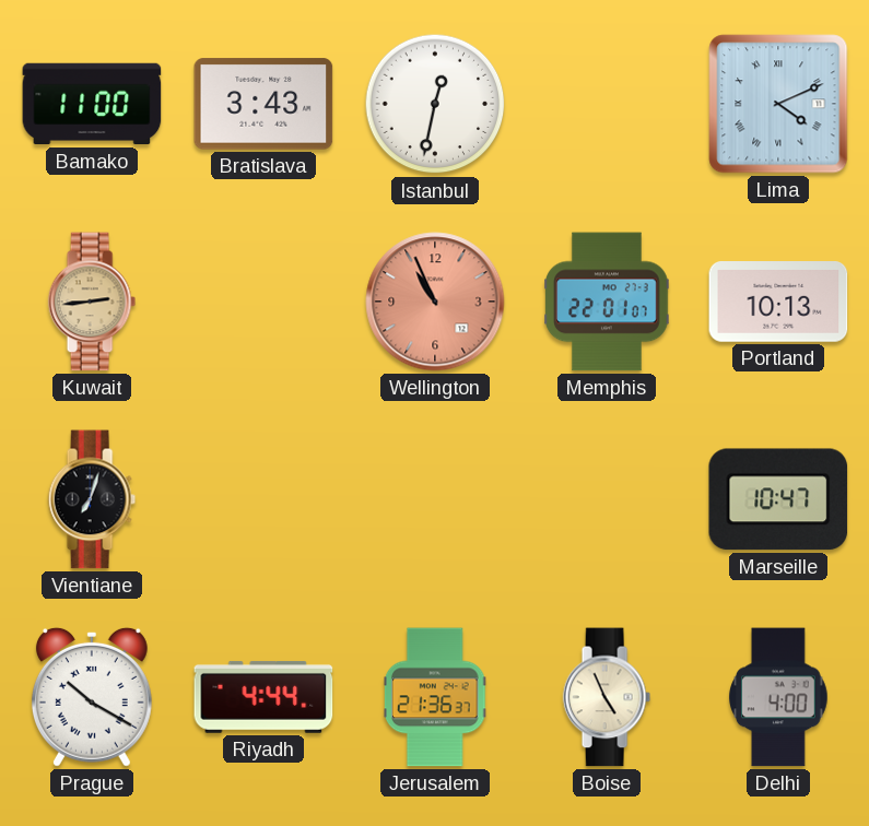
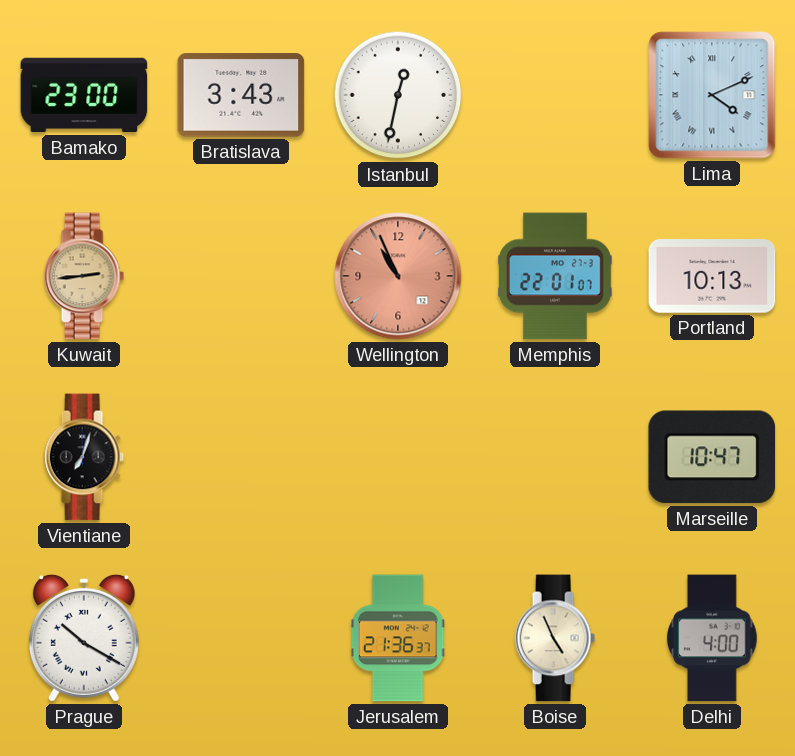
Bamako: 11:00 -> 23:00
Riyadh: 4:44 -> none
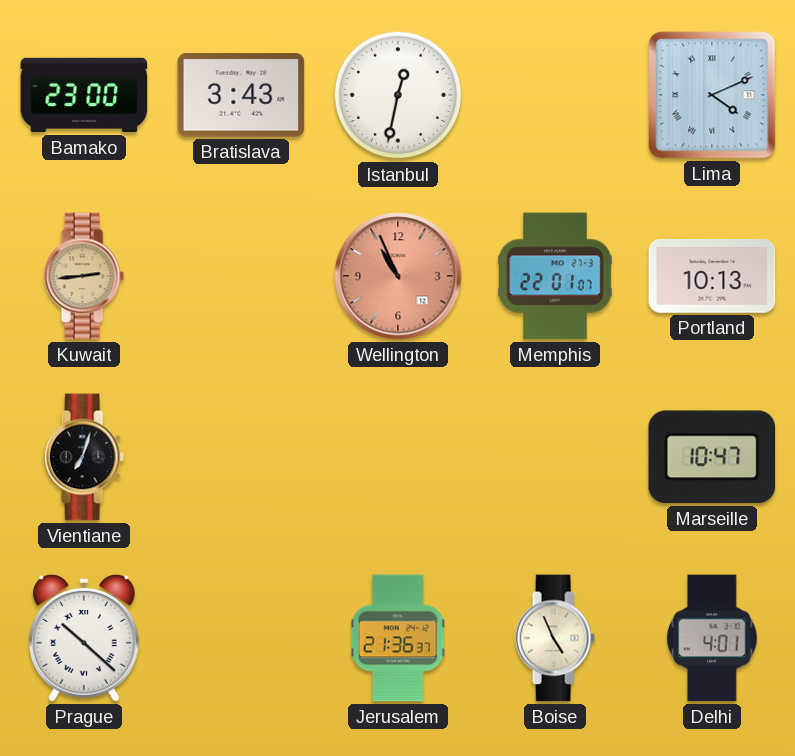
Prague: 10:20 -> 10:22
Delhi: 4:00 -> 4:01
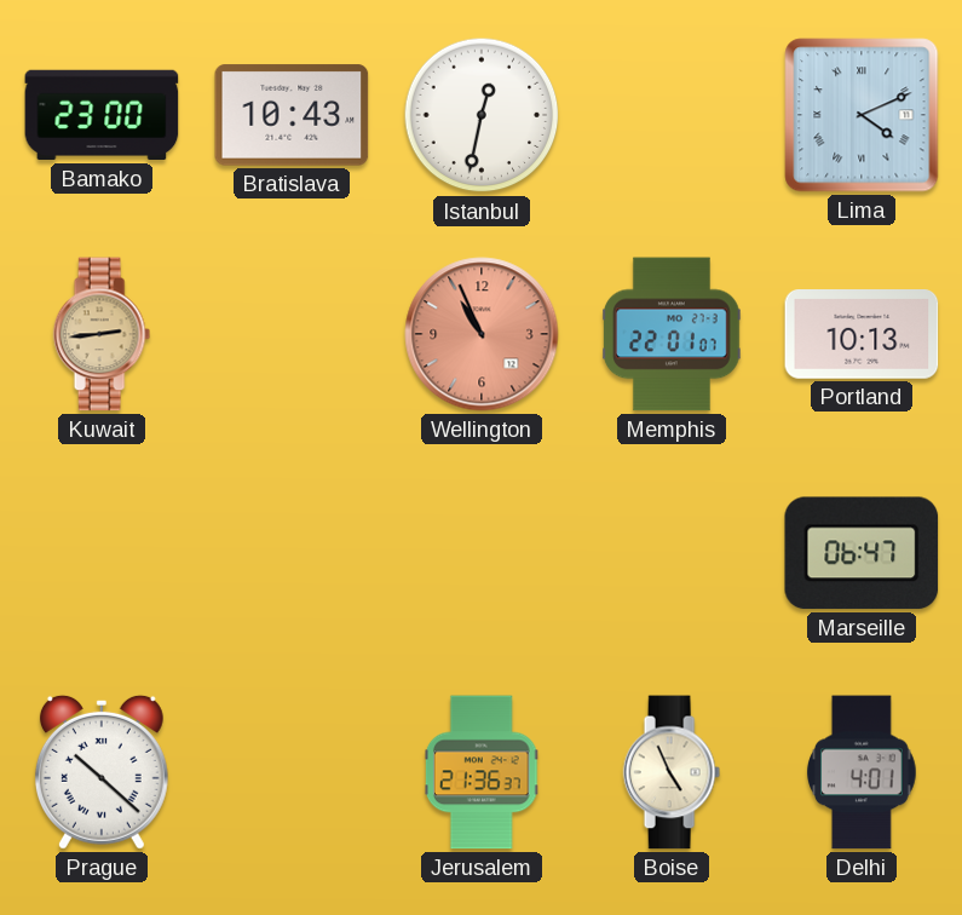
Bratislava: 3:43 -> 10:43
Vientiane: 7:03 -> none
Marseille: 10:47 -> 06:47
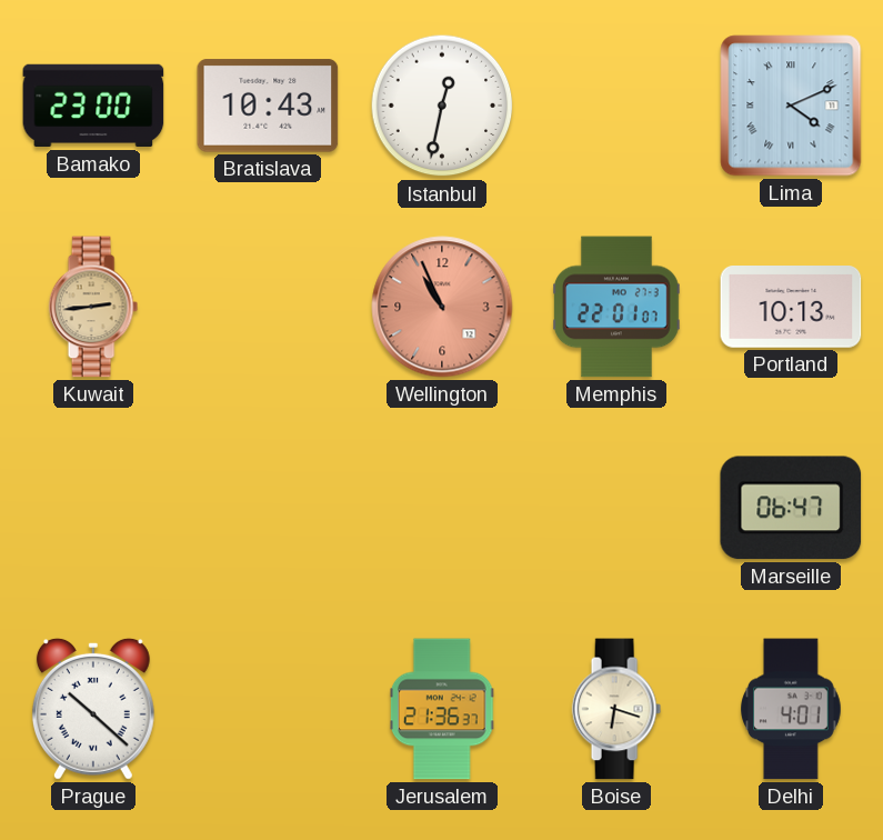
Boise: 4:56 -> 6:18
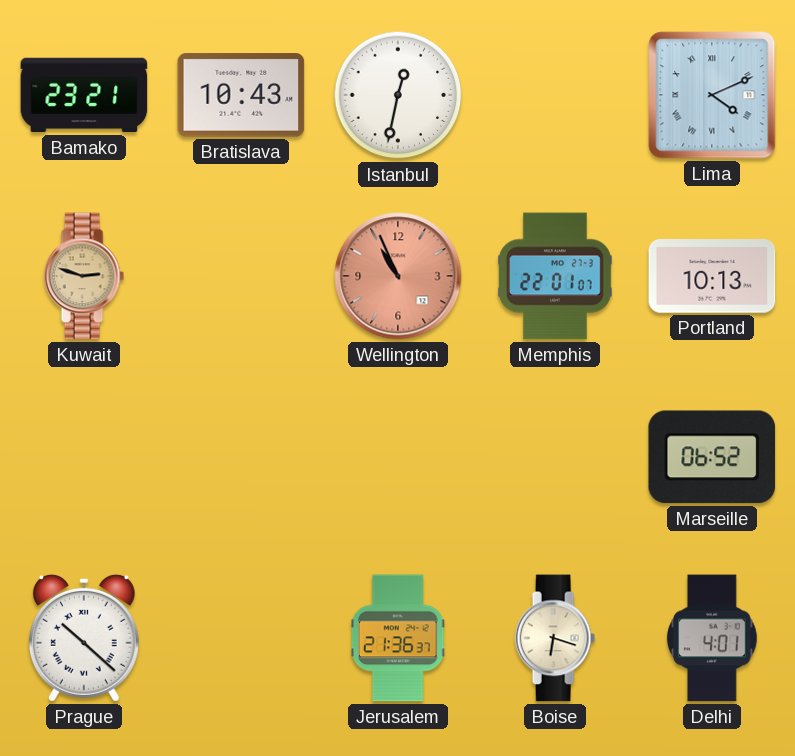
Bamako: 23:00 -> 23:21
Kuwait: 2:44 -> 2:48
Marseille: 06:47 -> 06:52
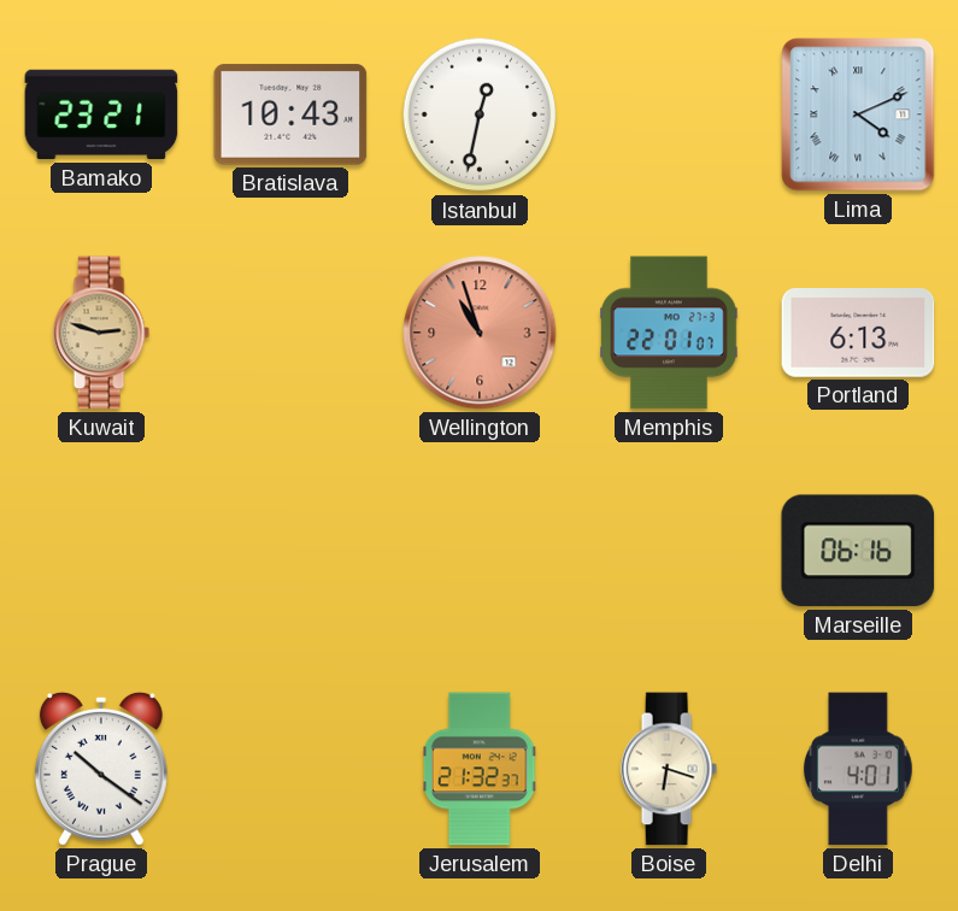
Wellington: 10:56 -> 10:57
Portland: 10:13 -> 6:13
Marseille: 06:52 -> 06:16
Prague: 10:22 -> 10:21
Jerusalem: 21:36 -> 21:32
